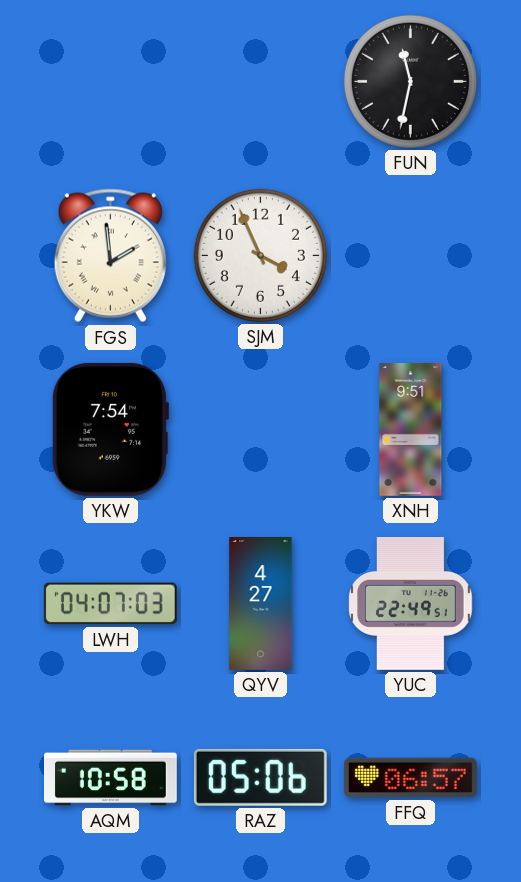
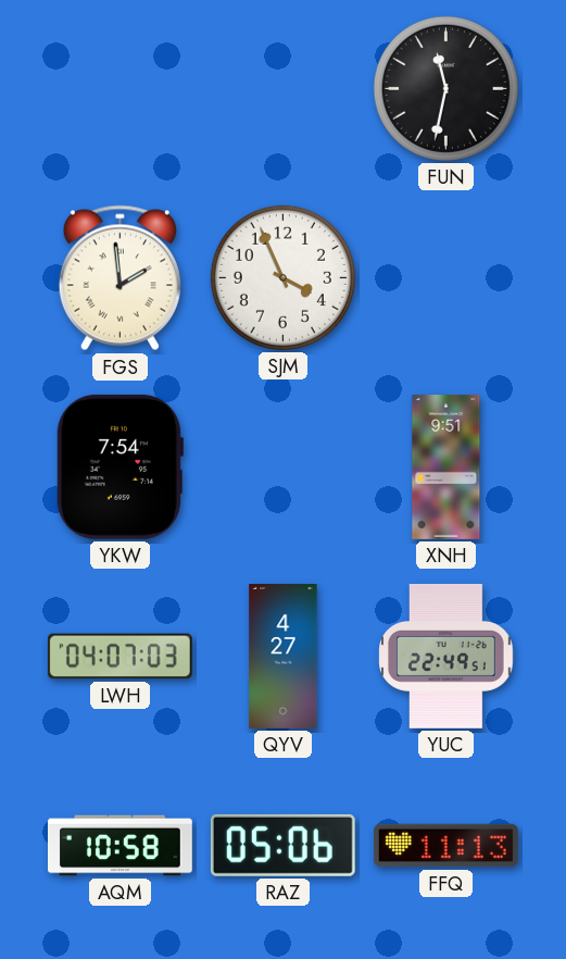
FFQ: 06:57 -> 11:13
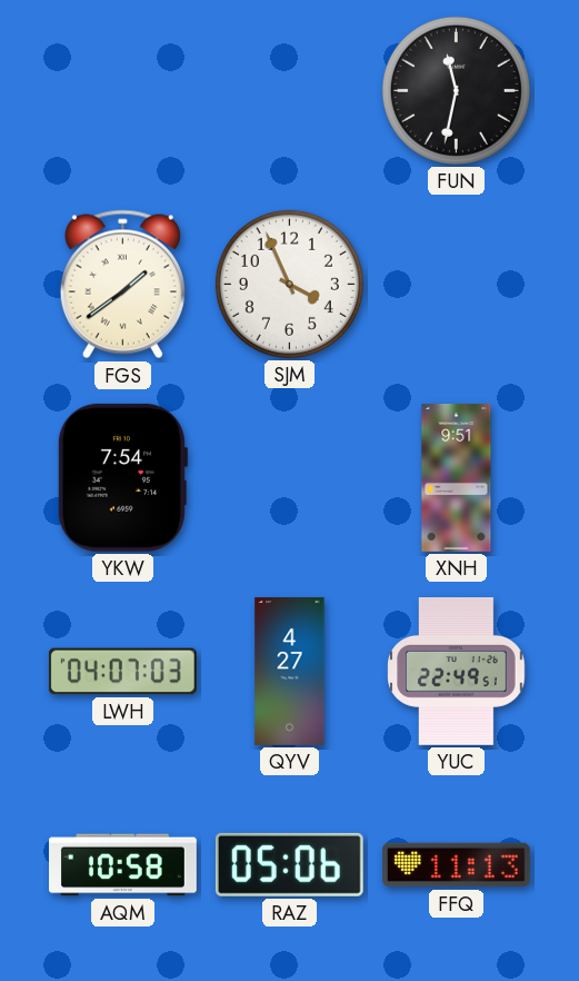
FGS: 1:59 -> 1:39
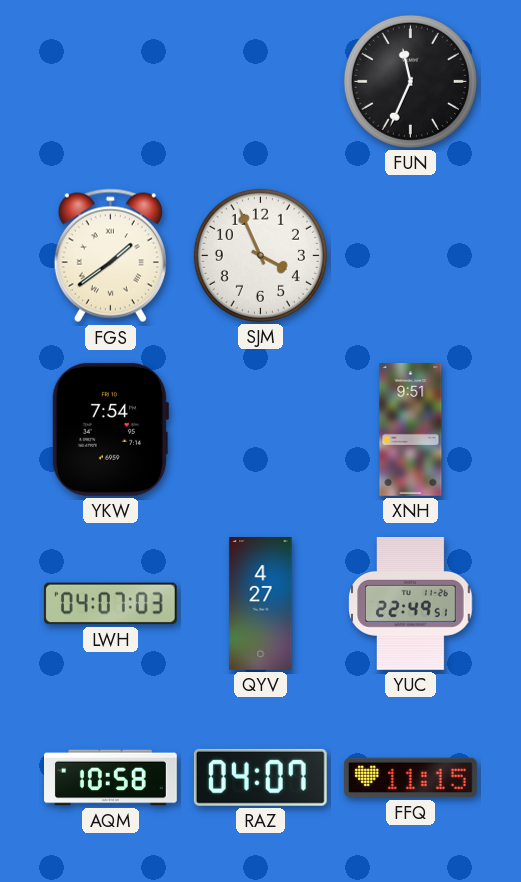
FUN: 11:32 -> 11:34
RAZ: 05:06 -> 04:07
FFQ: 11:13 -> 11:15
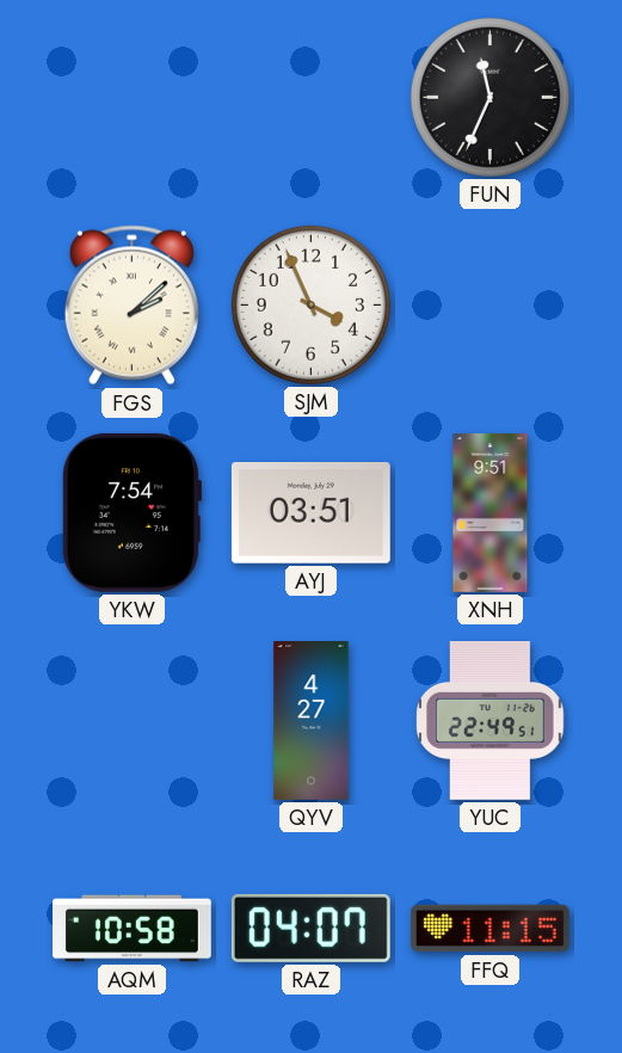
FGS: 1:39 -> 2:08
AYJ: none -> 03:51
LWH: 04:07 -> none
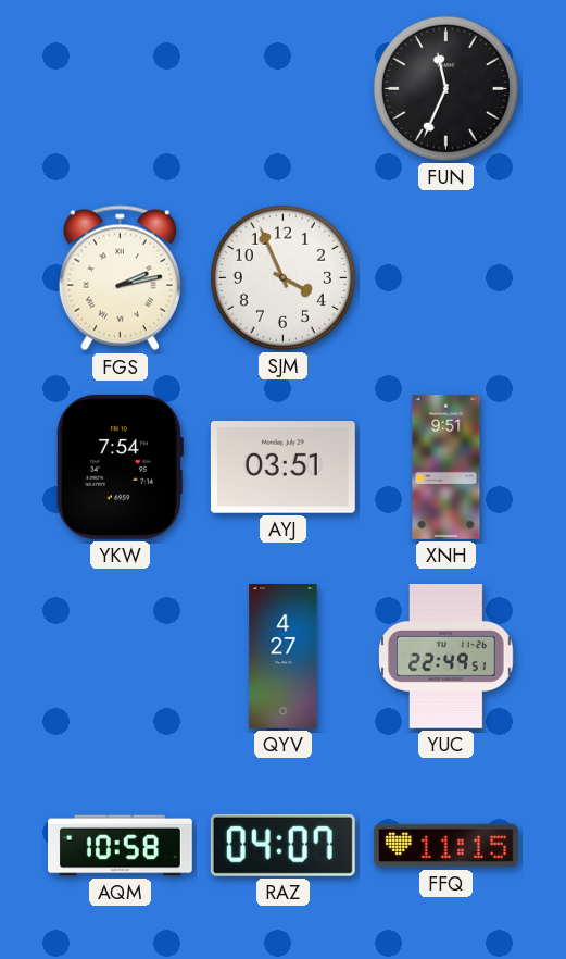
FGS: 2:08 -> 2:13
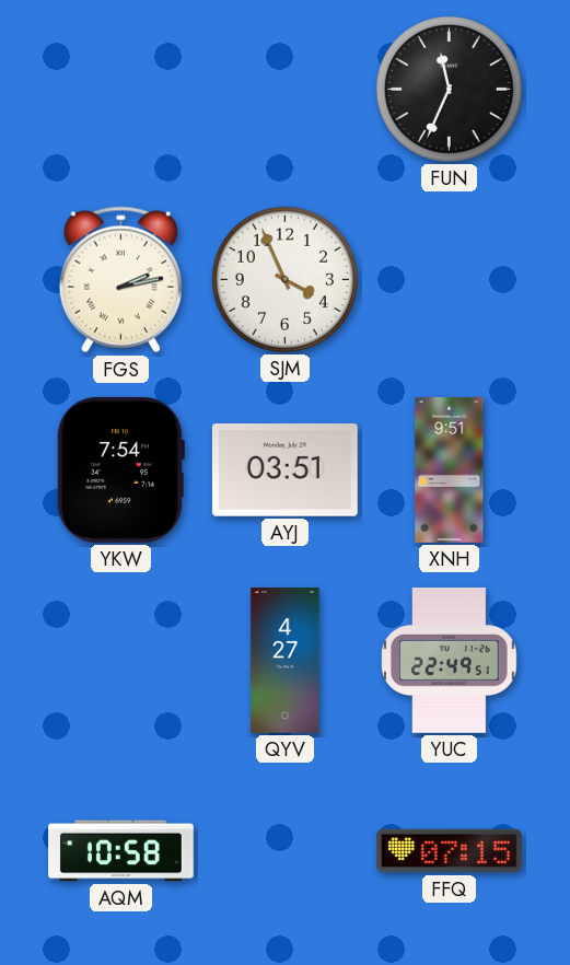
RAZ: 04:07 -> none
FFQ: 11:15 -> 07:15
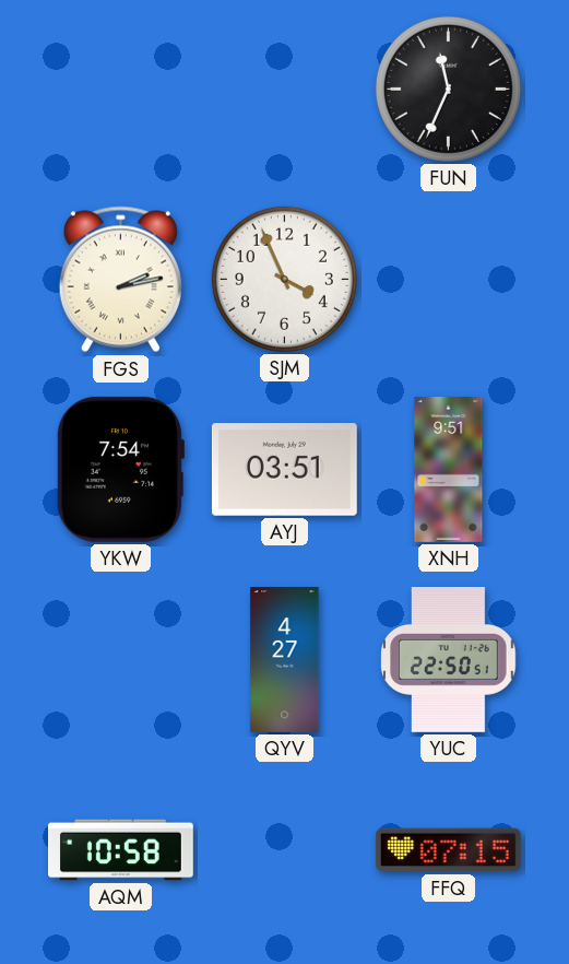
YUC: 22:49 -> 22:50
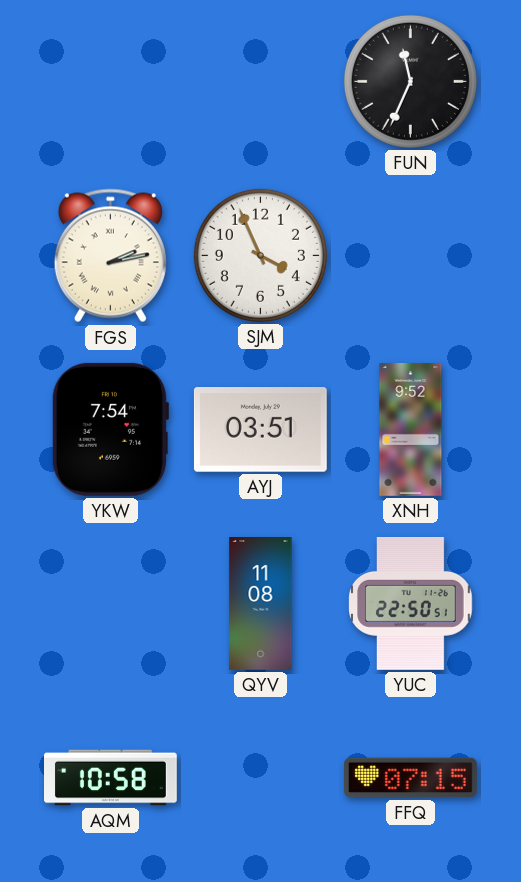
XNH: 9:51 -> 9:52
QYV: 4:27 -> 11:08
